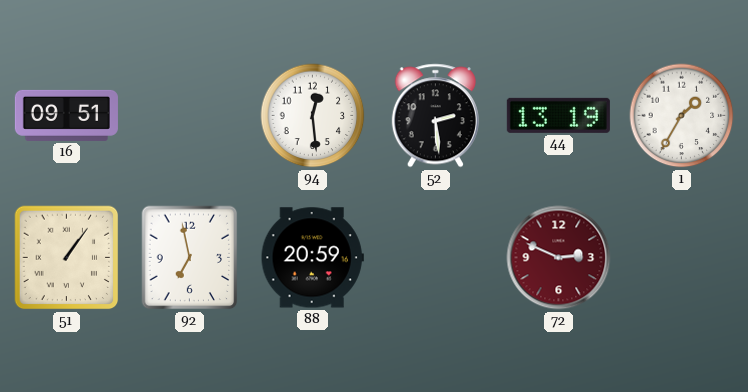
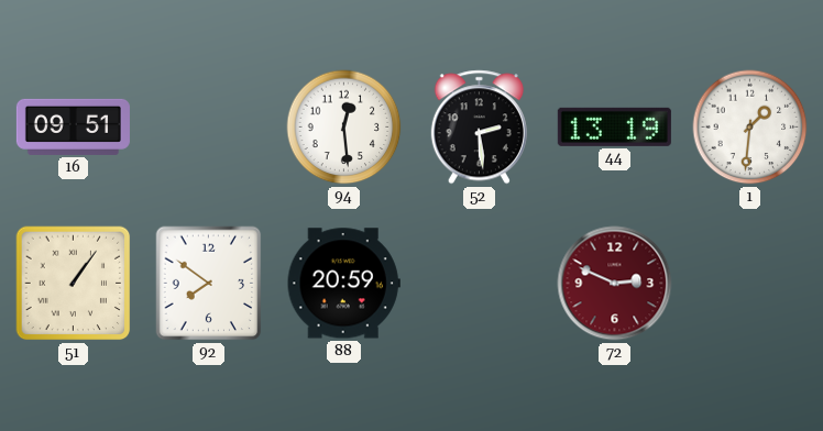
1: 1:35 -> 1:31
92: 6:58 -> 7:51
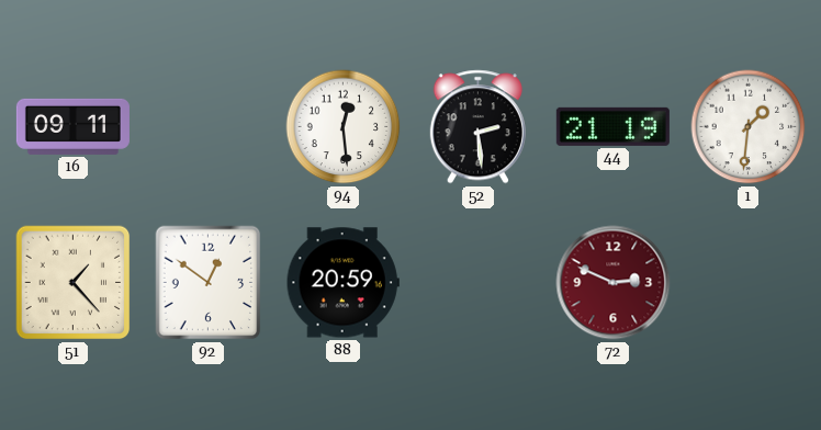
16: 09:51 -> 09:11
44: 13:19 -> 21:19
51: 1:06 -> 1:23
92: 7:51 -> 12:51
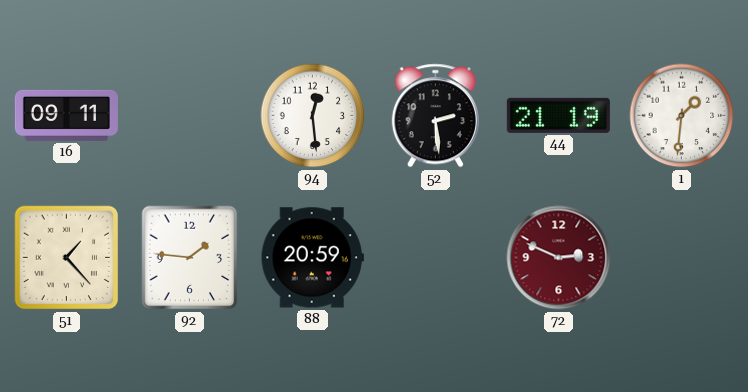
92: 12:51 -> 1:46
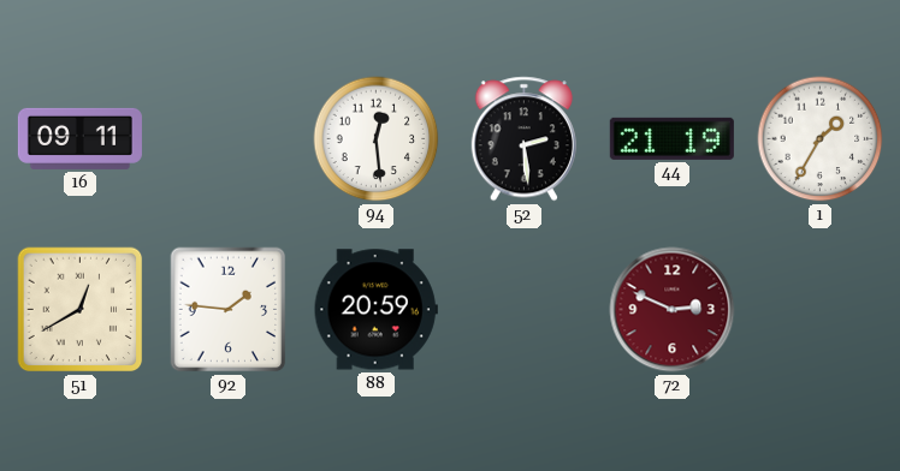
1: 1:31 -> 1:35
51: 1:23 -> 12:40
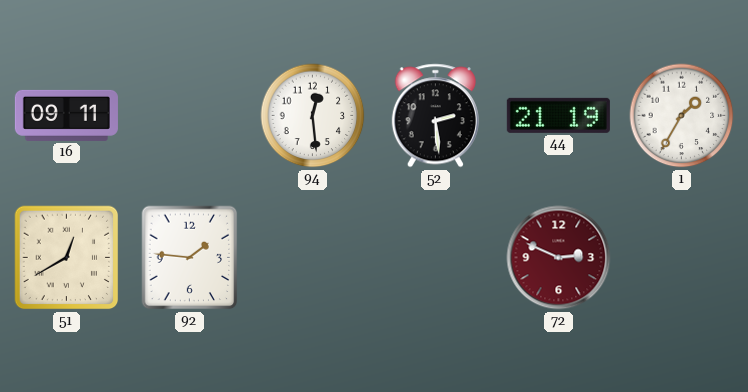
88: 20:59 -> none
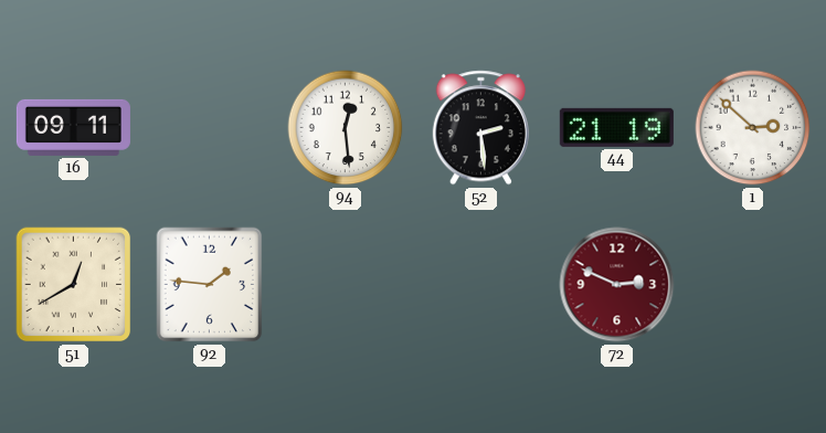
1: 1:35 -> 2:52
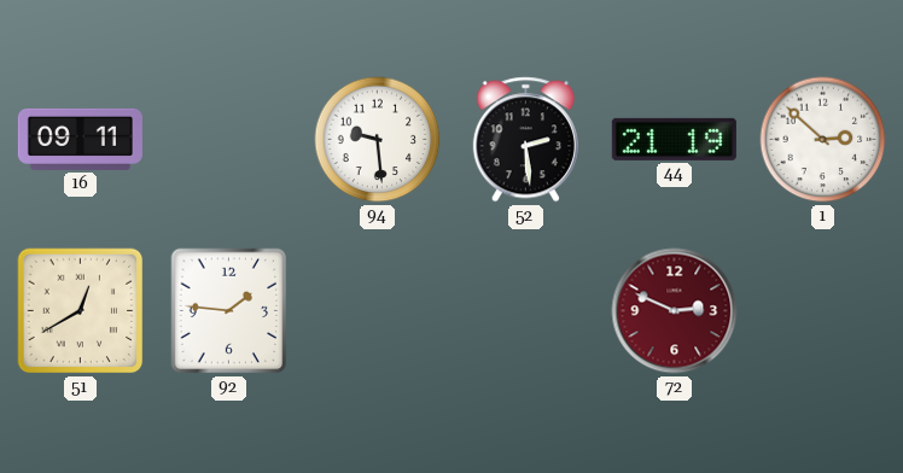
94: 12:29 -> 9:29
